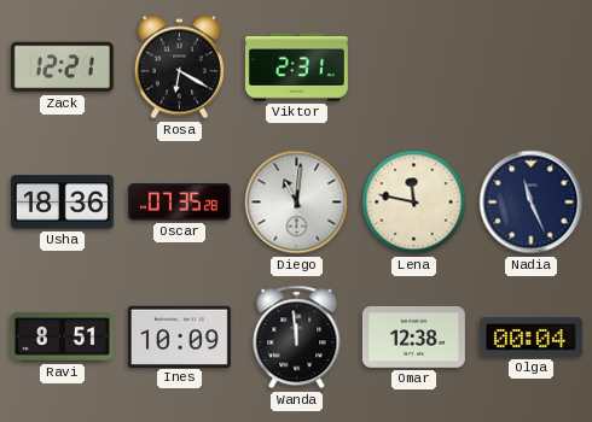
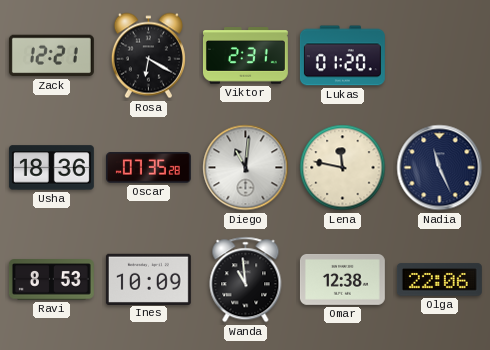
Lukas: none -> 01:20
Ravi: 8:51 -> 8:53
Wanda: 11:59 -> 10:59
Olga: 00:04 -> 22:06
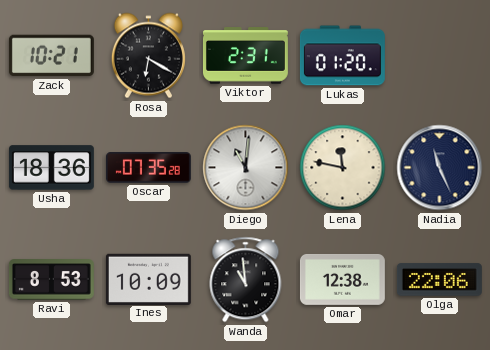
Zack: 12:21 -> 10:21
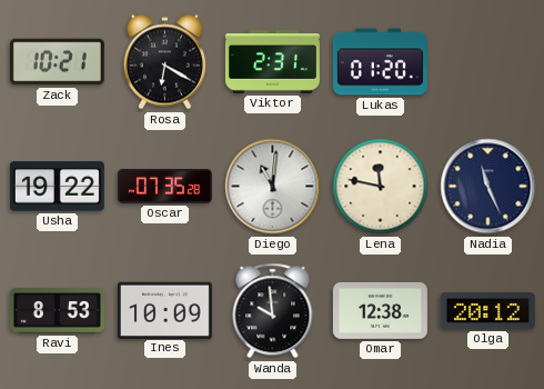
Usha: 18:36 -> 19:22
Wanda: 10:59 -> 9:59
Olga: 22:06 -> 20:12
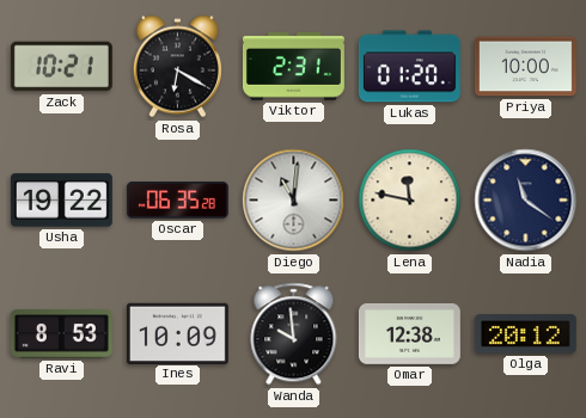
Priya: none -> 10:00
Oscar: 07:35 -> 06:35
Nadia: 11:26 -> 11:21
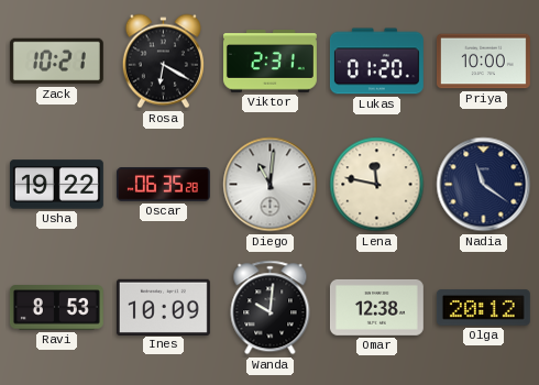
Wanda: 9:59 -> 10:01
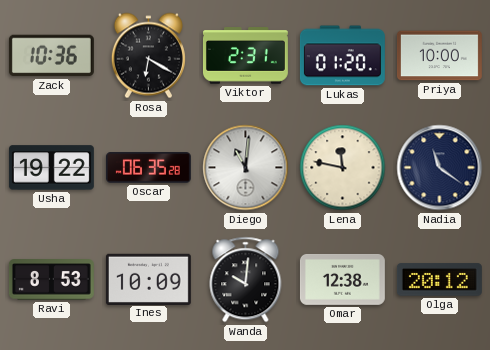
Zack: 10:21 -> 10:36
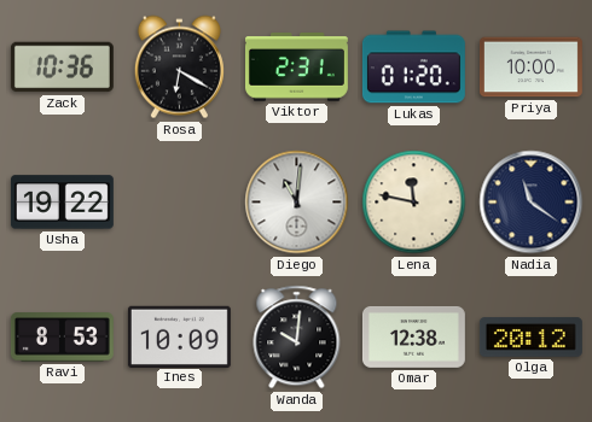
Oscar: 06:35 -> none
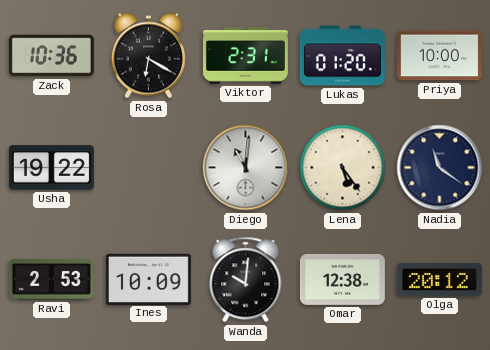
Lena: 11:47 -> 5:24
Ravi: 8:53 -> 2:53
